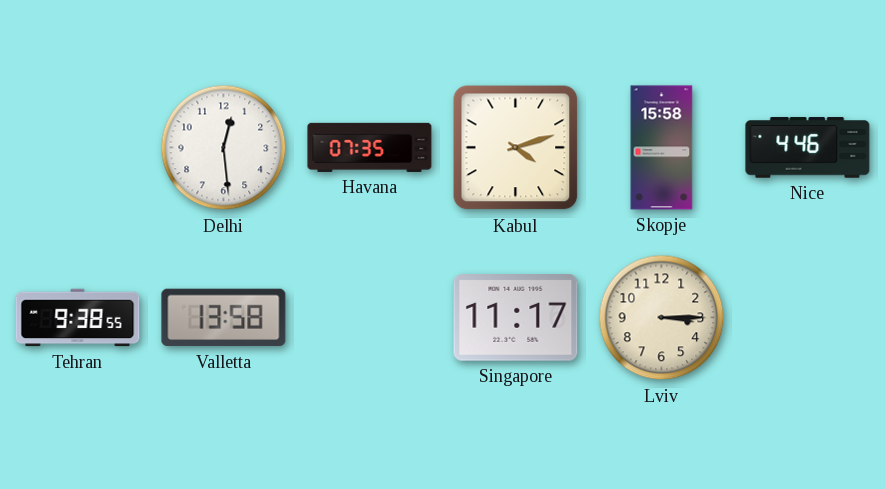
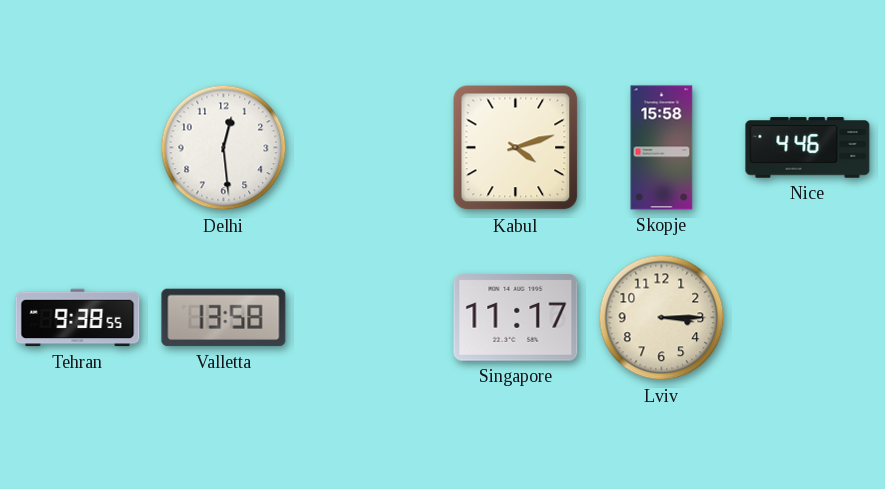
Havana: 07:35 -> none
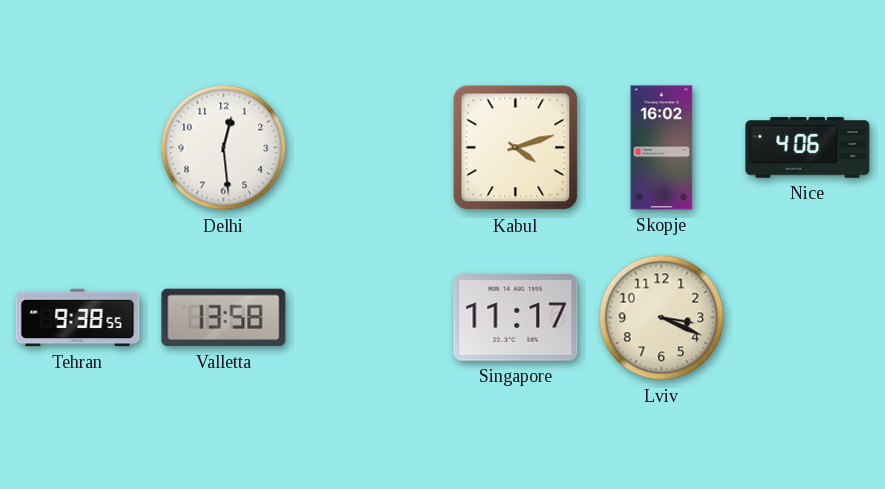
Skopje: 15:58 -> 16:02
Nice: 4:46 -> 4:06
Lviv: 3:15 -> 3:19
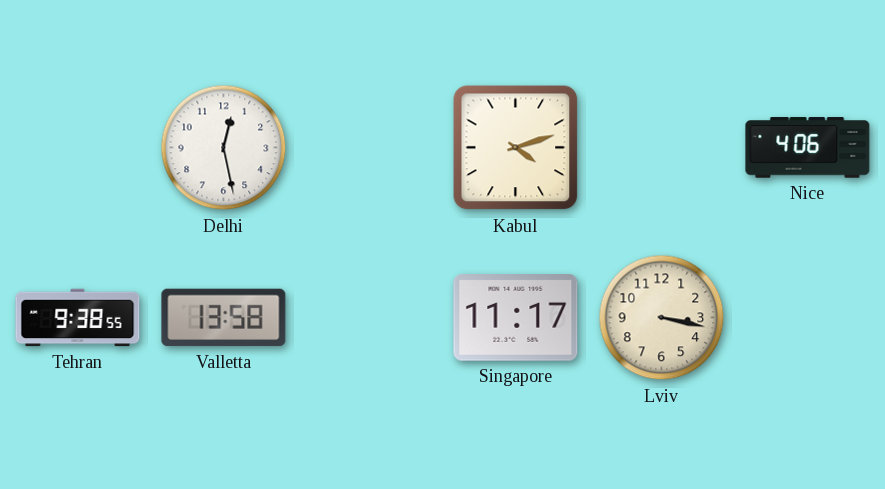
Delhi: 12:29 -> 12:28
Skopje: 16:02 -> none
Lviv: 3:19 -> 3:17
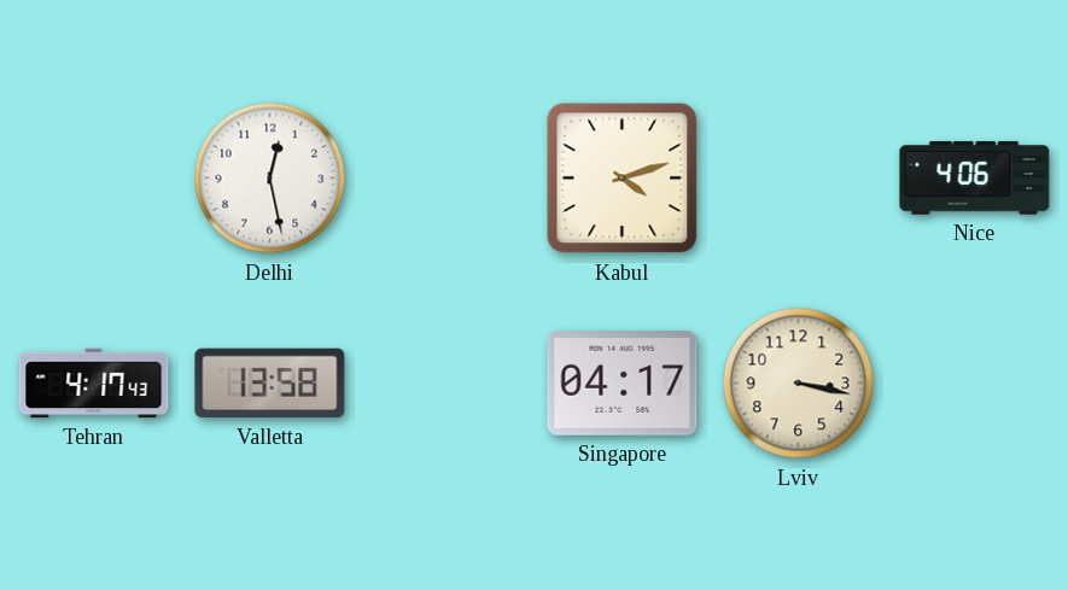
Tehran: 9:38 -> 4:17
Singapore: 11:17 -> 04:17
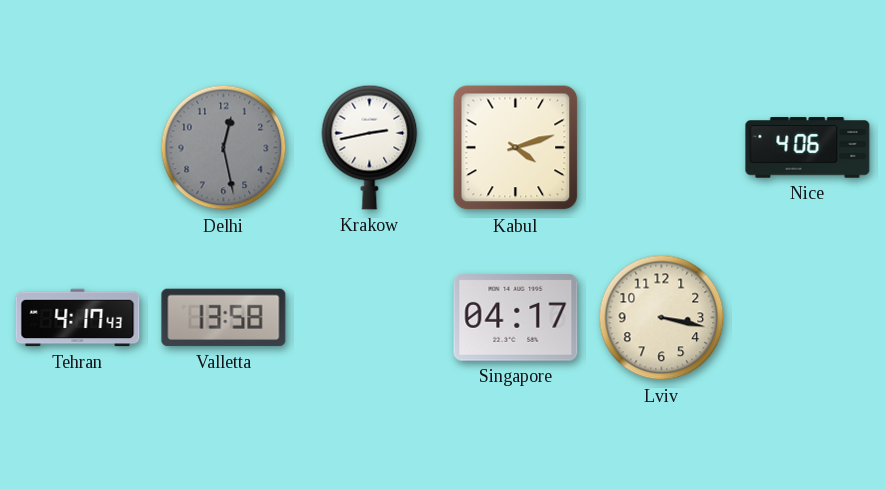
Delhi dial: white -> grey
Krakow: none -> 2:43
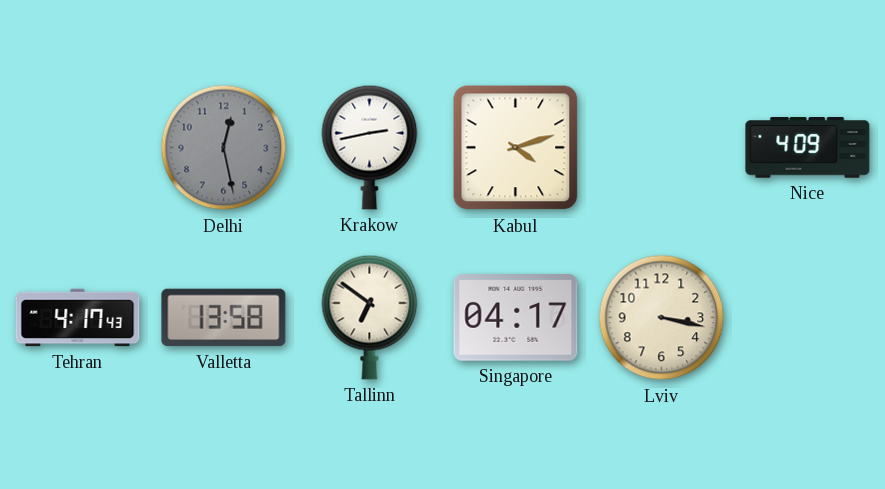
Nice: 4:06 -> 4:09
Tallinn: none -> 6:51
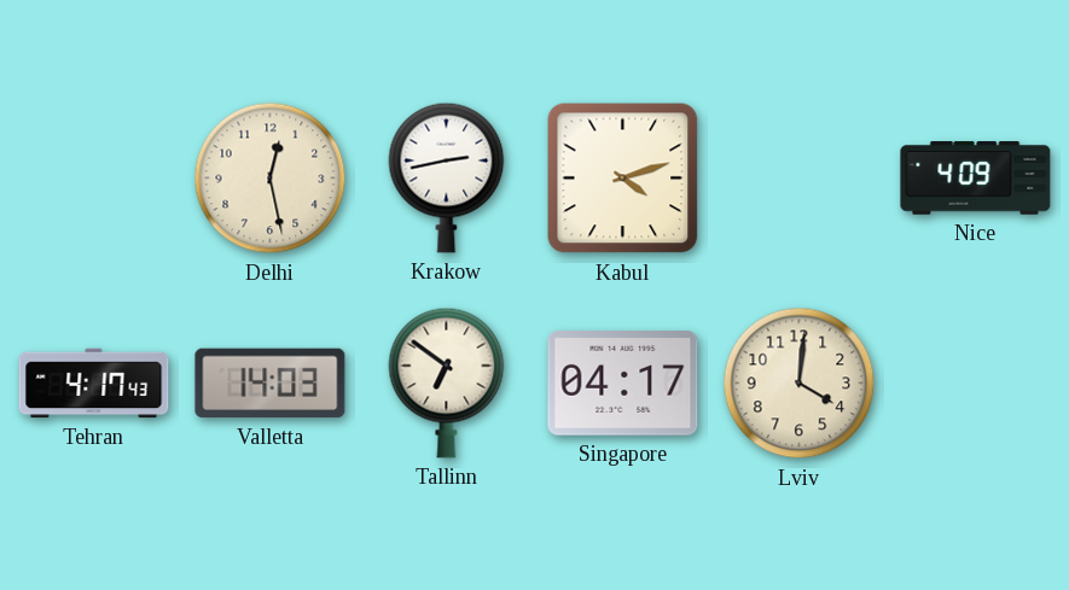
Delhi dial: grey -> cream
Valletta: 13:58 -> 14:03
Lviv: 3:17 -> 4:01
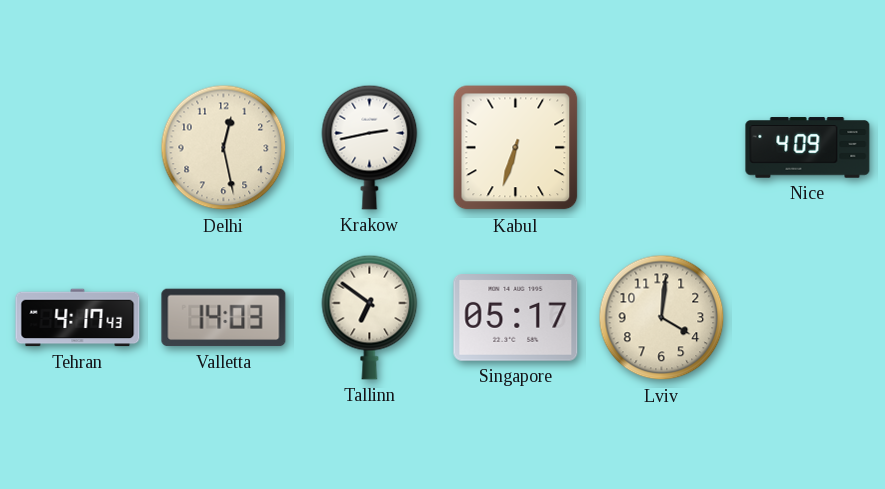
Kabul: 4:12 -> 6:33
Singapore: 04:17 -> 05:17
